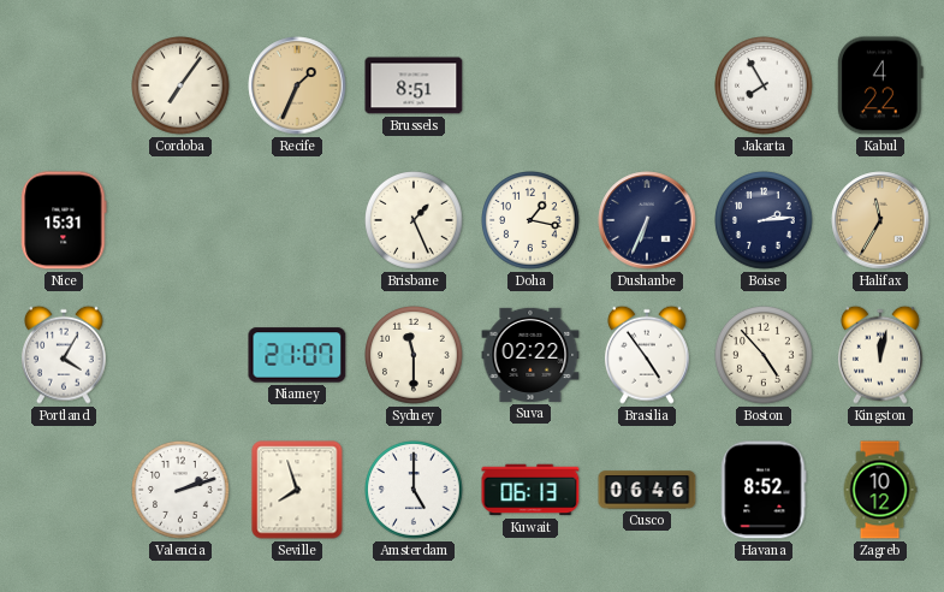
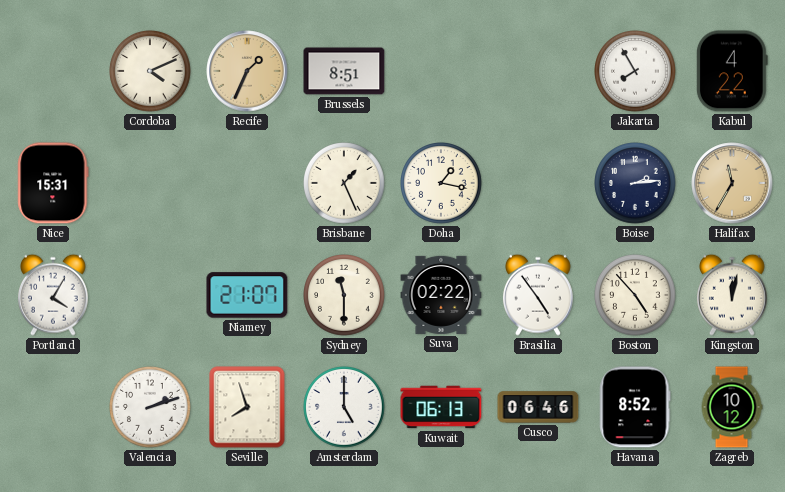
Cordoba: 7:06 -> 4:11
Dushanbe: 6:34 -> none
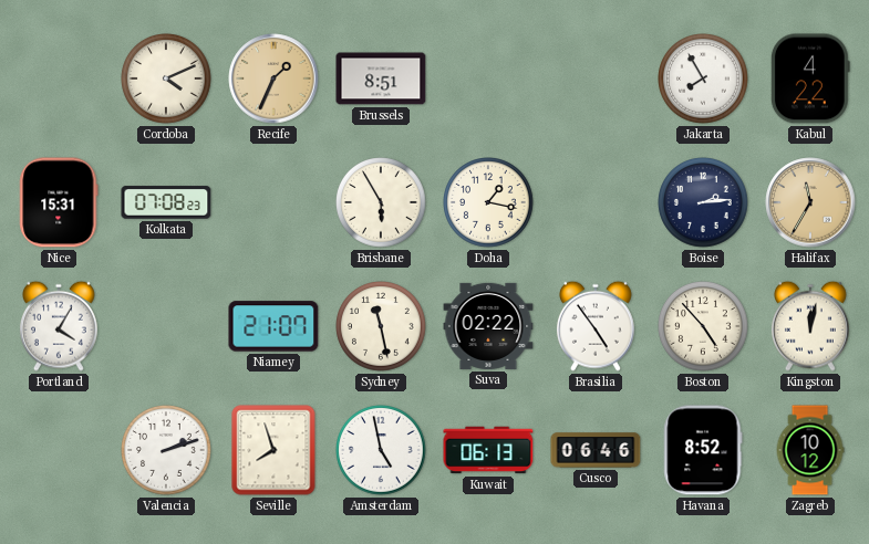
Kolkata: none -> 07:08
Brisbane: 1:26 -> 5:55
Sydney: 11:30 -> 11:28
Amsterdam: 5:00 -> 4:58
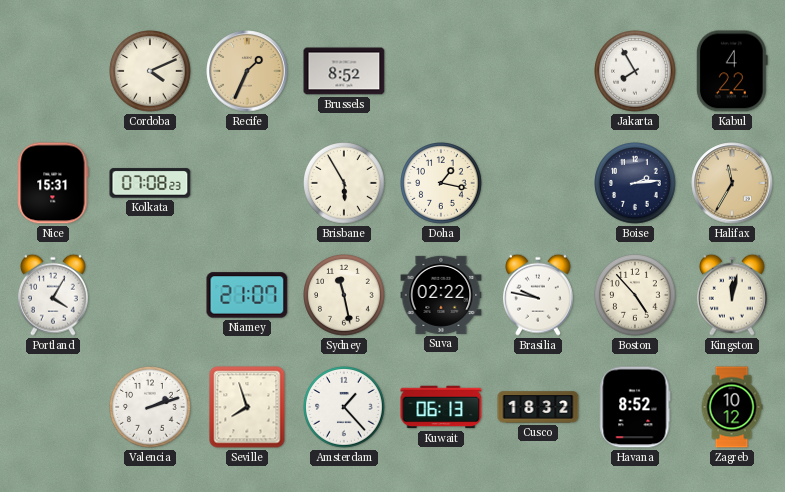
Brussels: 8:51 -> 8:52
Brasilia: 4:54 -> 9:47
Amsterdam: 4:58 -> 1:23
Cusco: 06:46 -> 18:32
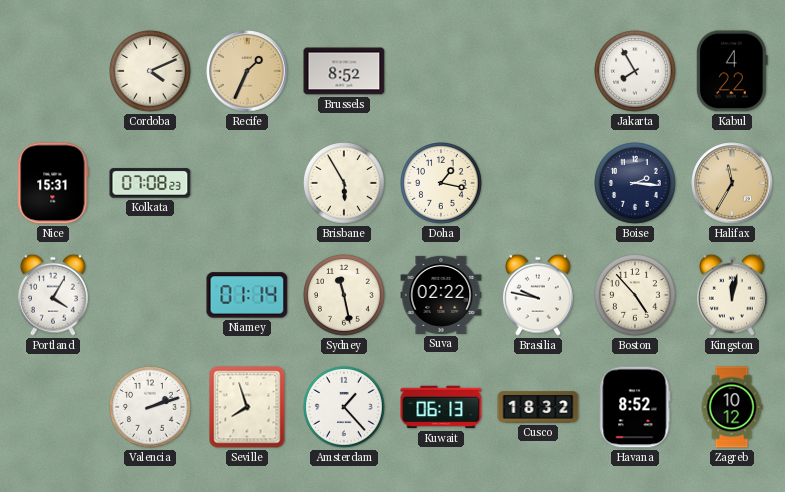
Boise: 2:14 -> 2:16
Niamey: 21:07 -> 01:14
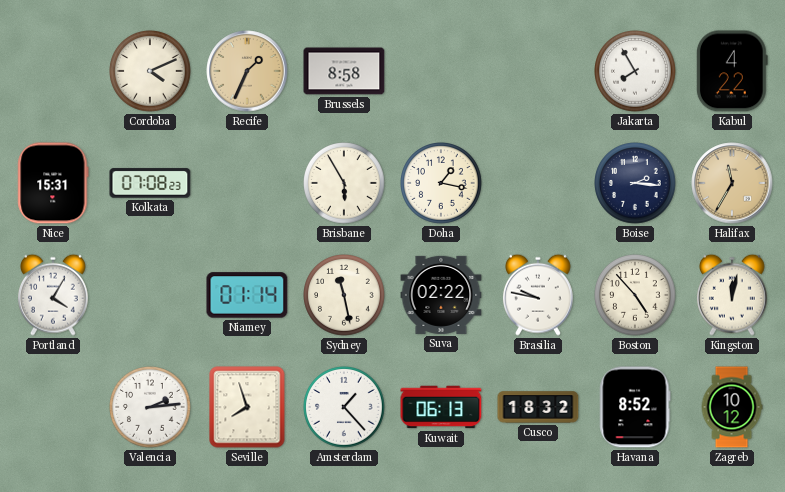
Brussels: 8:52 -> 8:58
Valencia: 2:12 -> 2:14
